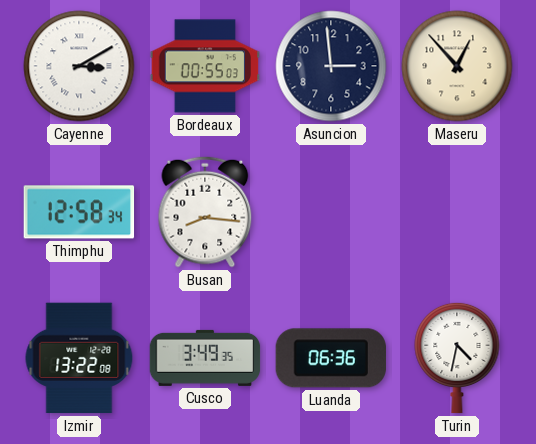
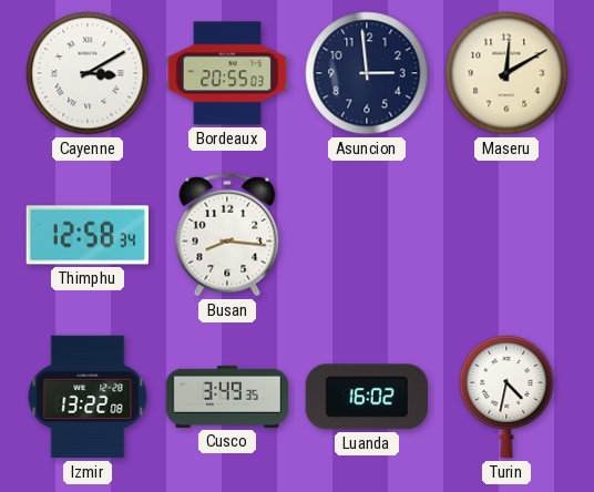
Bordeaux: 00:55 -> 20:55
Maseru: 12:53 -> 12:10
Luanda: 06:36 -> 16:02
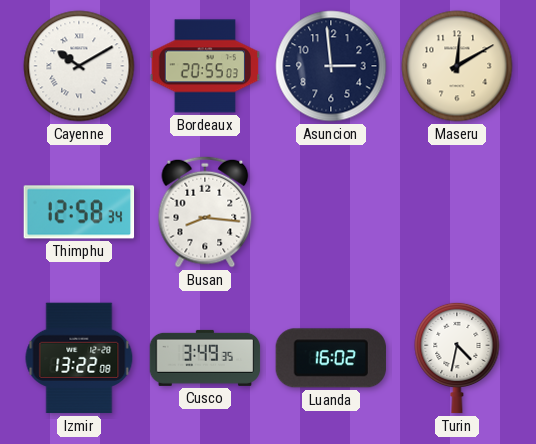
Cayenne: 3:10 -> 10:10
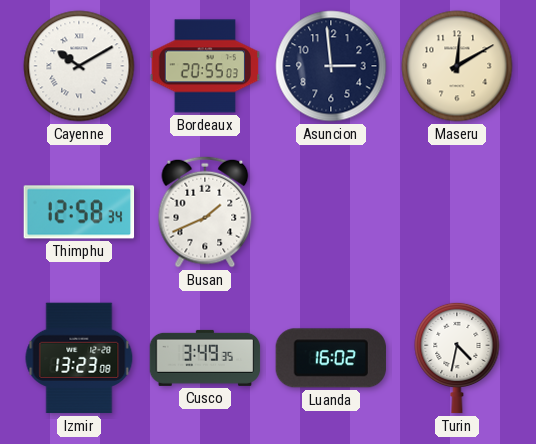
Busan: 8:16 -> 1:41
Izmir: 13:22 -> 13:23
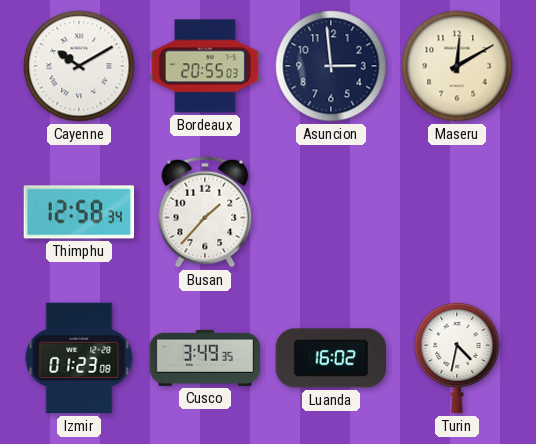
Busan: 1:41 -> 1:37
Izmir: 13:23 -> 01:23
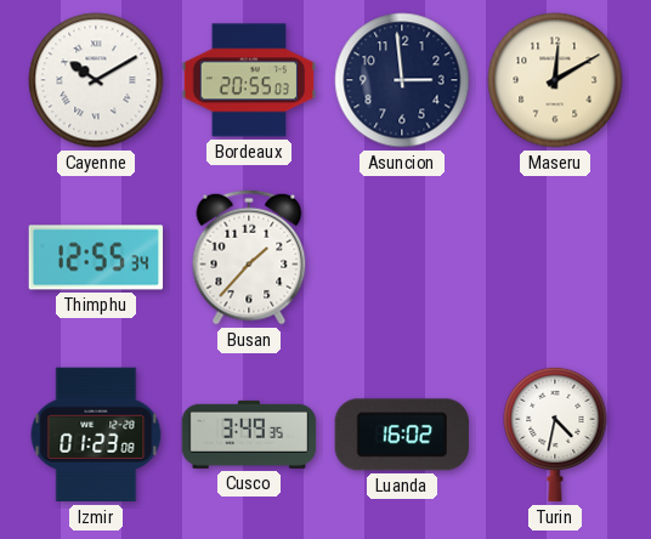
Thimphu: 12:58 -> 12:55
